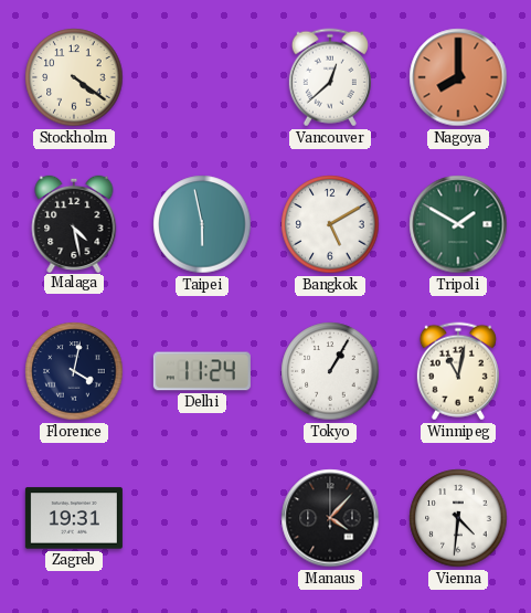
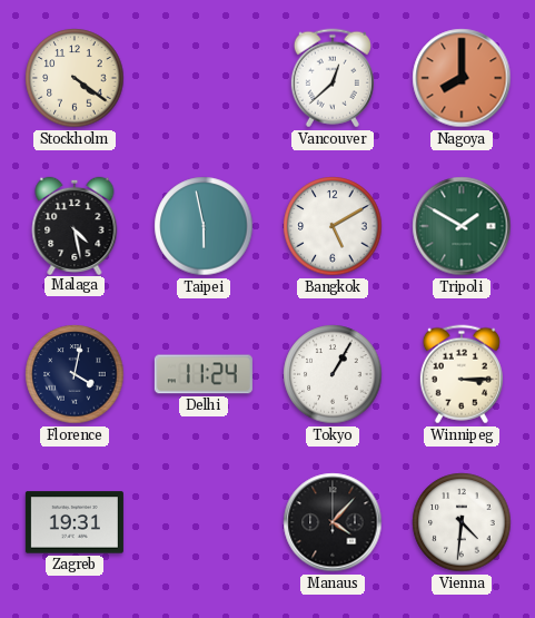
Winnipeg: 11:02 -> 3:15
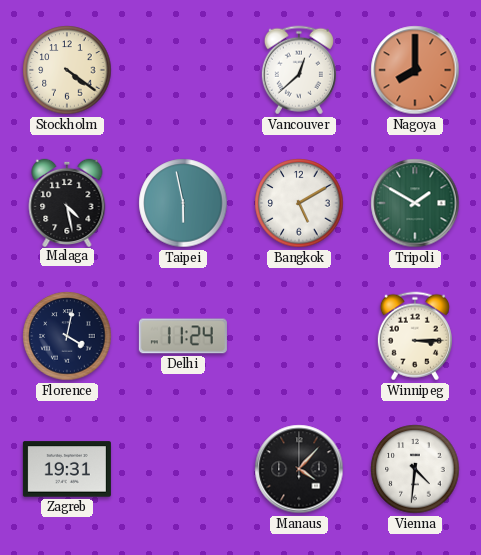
Tokyo: 1:05 -> none
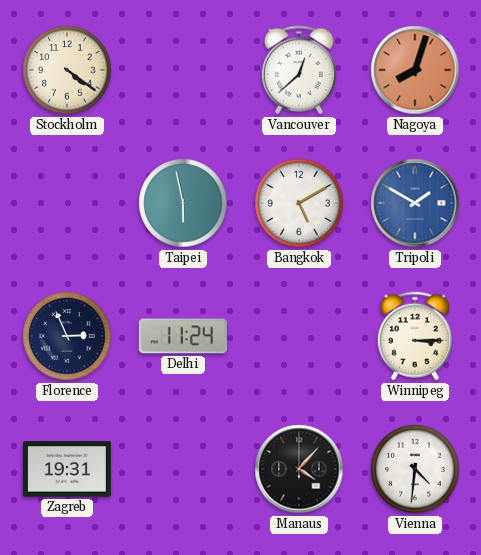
Nagoya: 8:00 -> 8:03
Malaga: 4:28 -> none
Tripoli dial: green -> blue
Florence: 4:02 -> 2:56
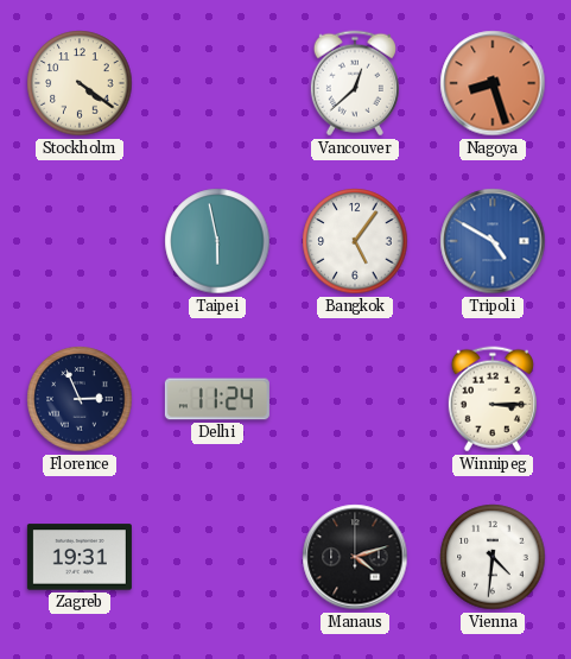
Nagoya: 8:03 -> 8:27
Bangkok: 5:10 -> 5:06
Tripoli: 1:50 -> 4:50
Manaus: 4:07 -> 4:12
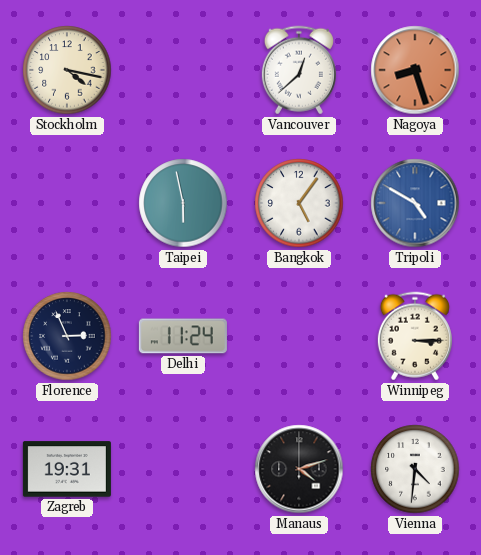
Stockholm: 4:21 -> 4:17
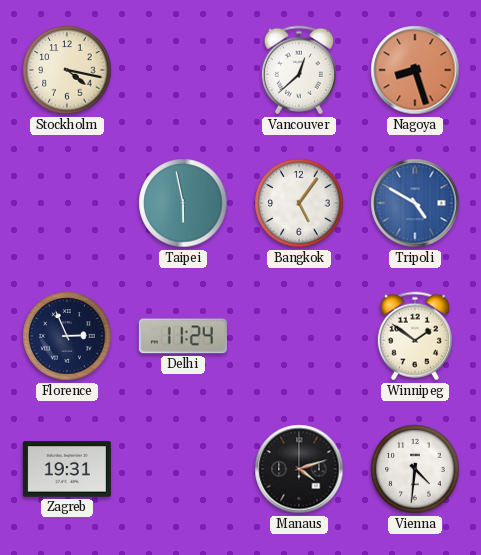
Winnipeg: 3:15 -> 1:51
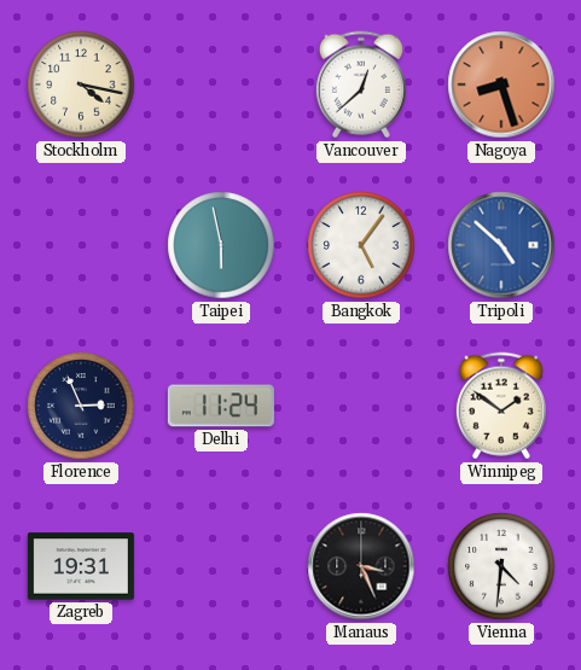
Tripoli: 4:50 -> 4:52
Manaus: 4:12 -> 3:26
